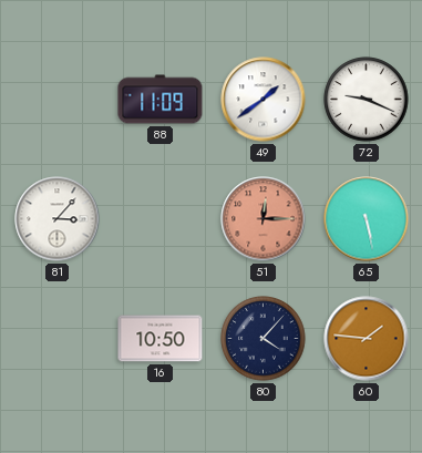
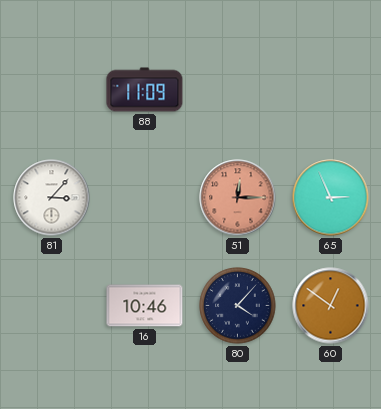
49: 1:39 -> none
72: 9:19 -> none
65: 5:28 -> 2:56
16: 10:50 -> 10:46
60: 1:46 -> 12:51
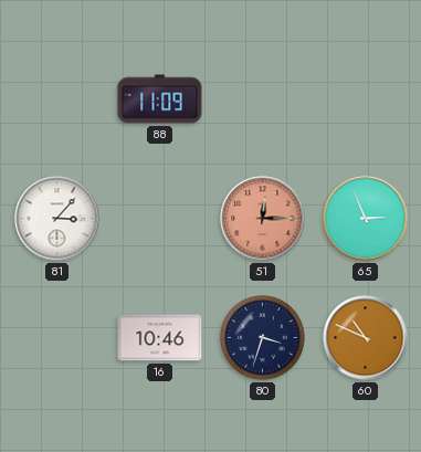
80: 4:07 -> 3:33
60: 12:51 -> 10:49
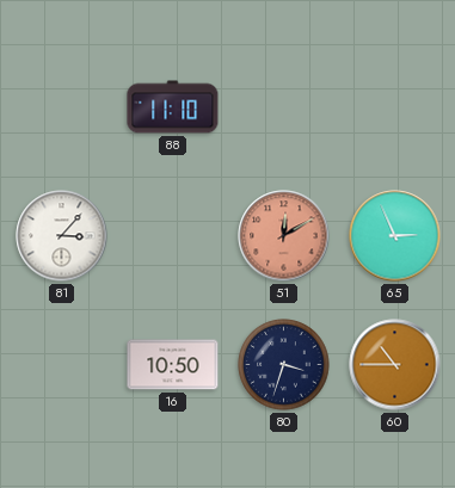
88: 11:09 -> 11:10
51: 12:15 -> 12:10
16: 10:46 -> 10:50
60: 10:49 -> 10:45
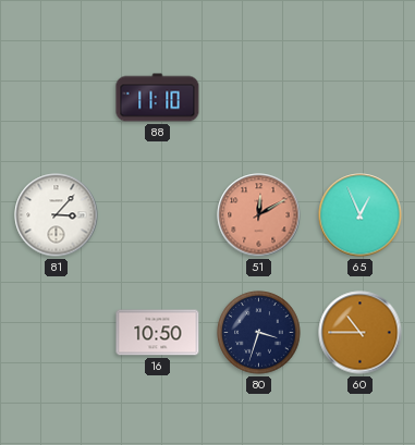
65: 2:56 -> 12:56
